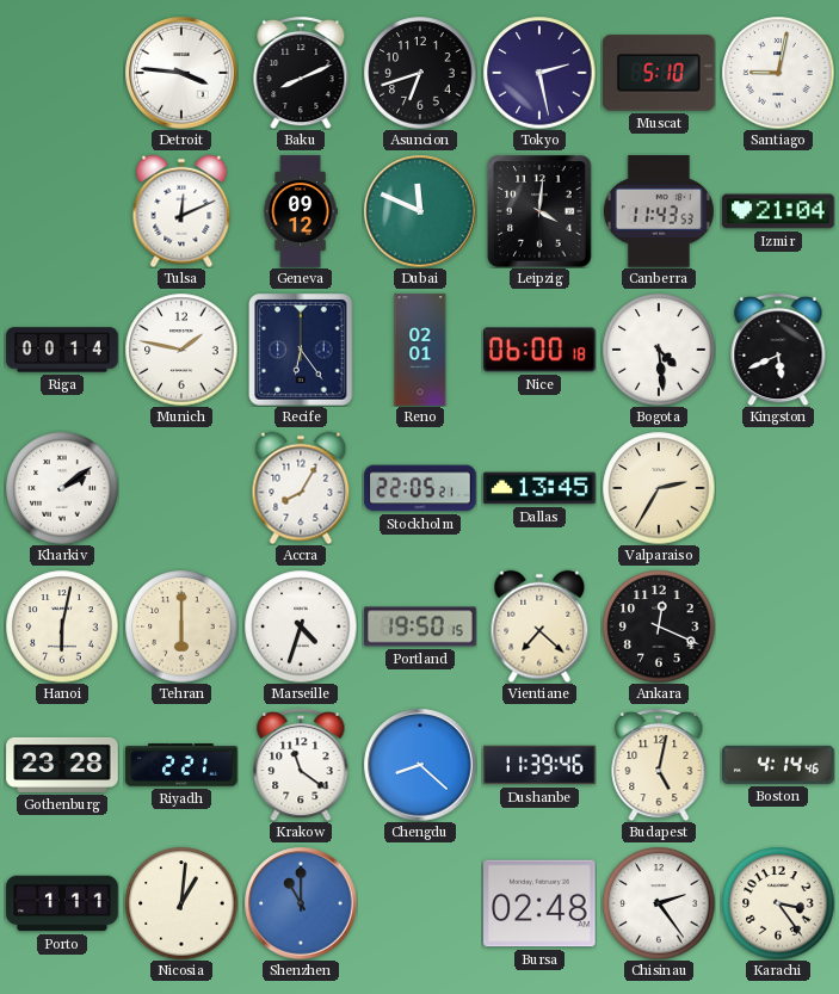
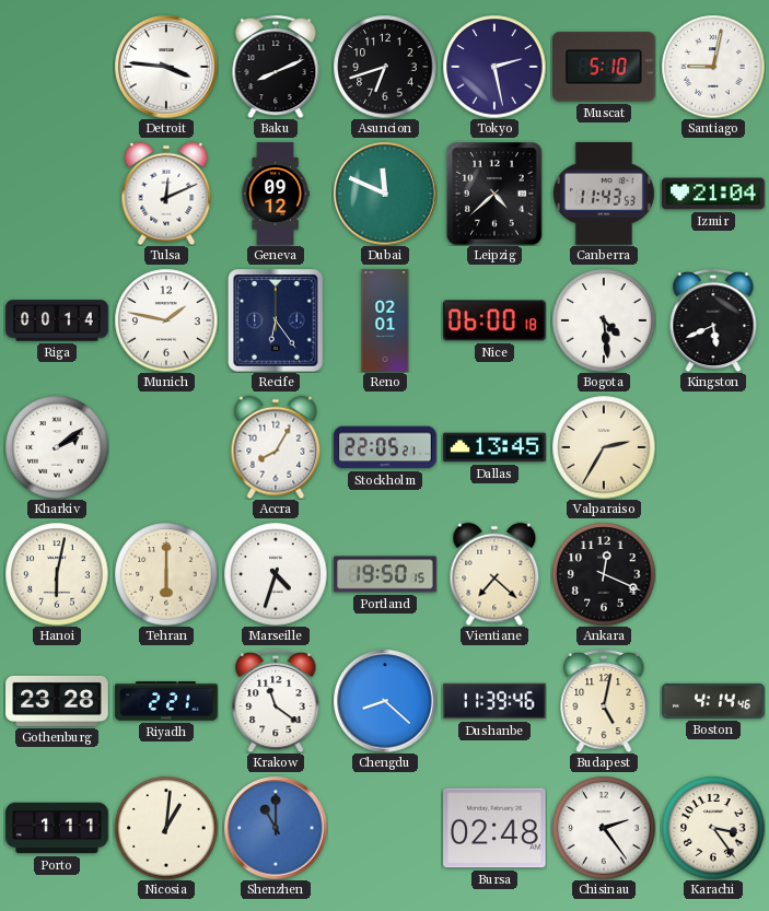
Leipzig: 4:01 -> 4:38
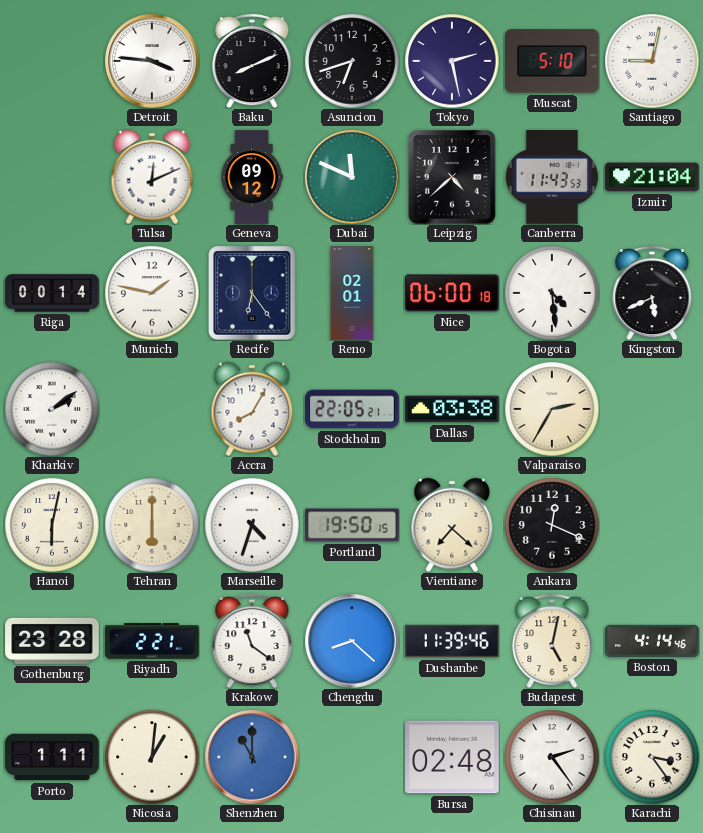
Dallas: 13:45 -> 03:38
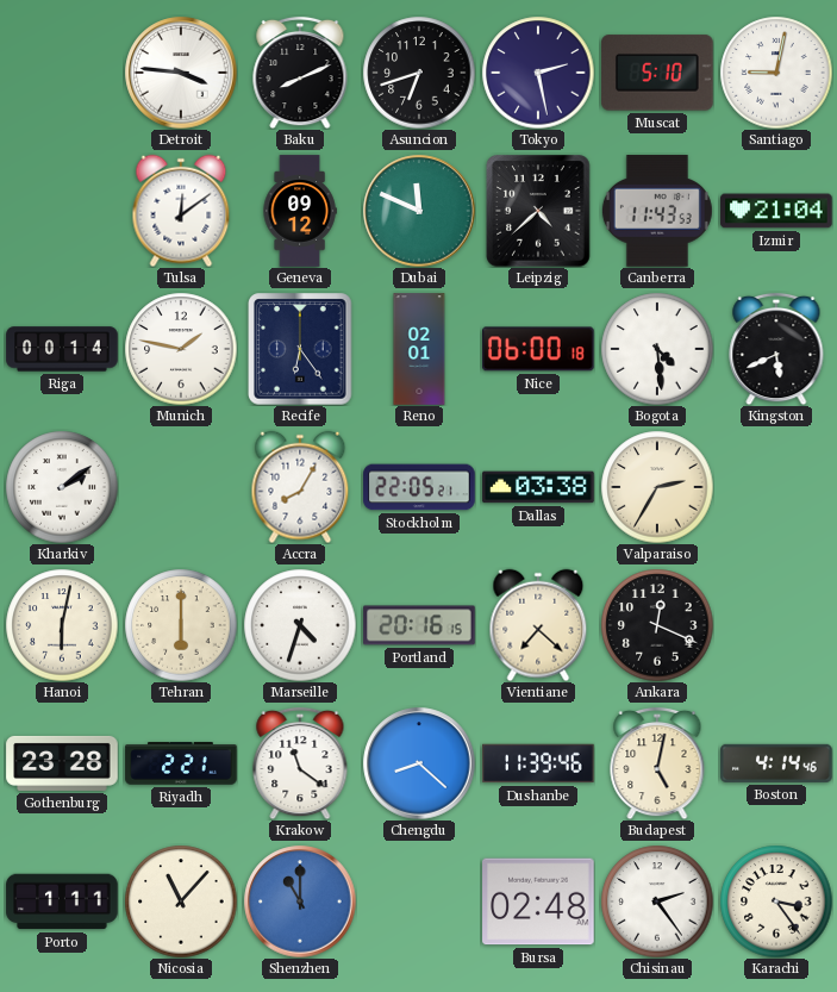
Tulsa: 12:11 -> 12:09
Portland: 19:50 -> 20:16
Nicosia: 1:01 -> 11:07
